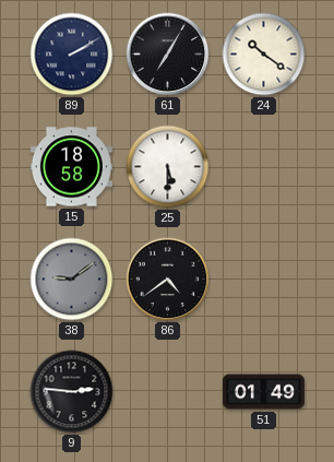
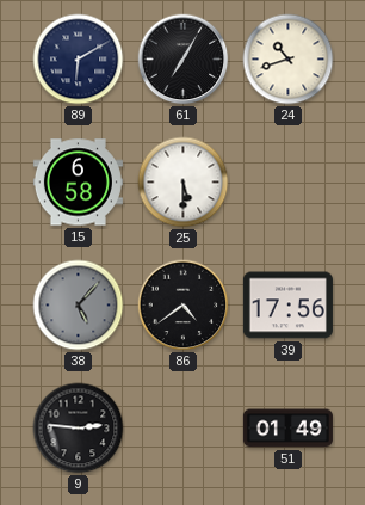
89: 2:10 -> 6:10
24: 10:21 -> 10:42
15: 18:58 -> 6:58
38: 9:09 -> 5:07
39: none -> 17:56
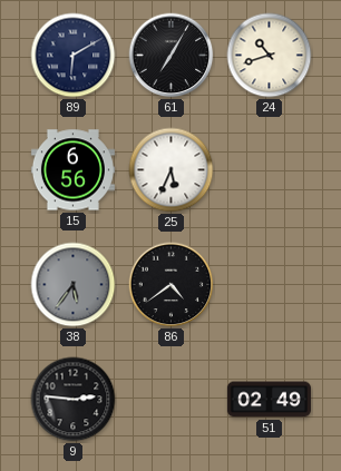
15: 6:58 -> 6:56
25: 5:30 -> 5:34
38: 5:07 -> 5:36
39: 17:56 -> none
51: 01:49 -> 02:49
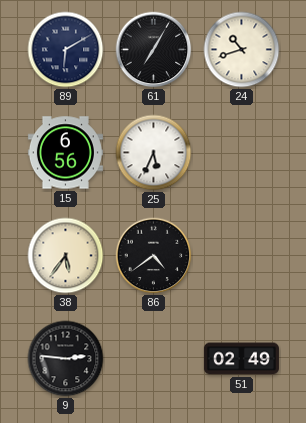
38 dial: grey -> cream
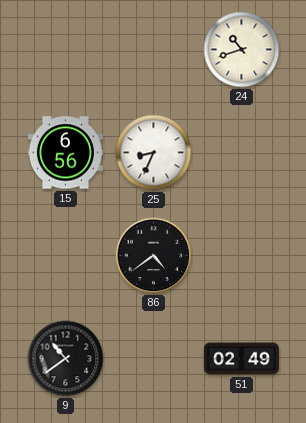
89: 6:10 -> none
61: 7:05 -> none
25: 5:34 -> 8:34
38: 5:36 -> none
9: 2:46 -> 10:39
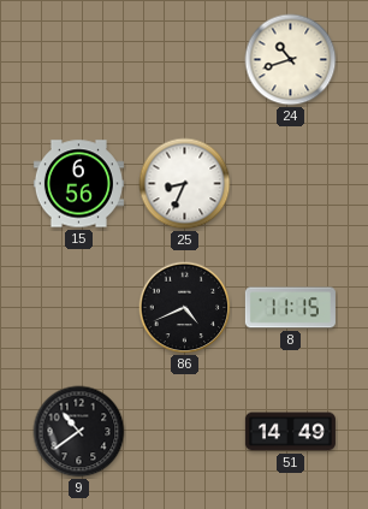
86: 4:39 -> 4:41
8: none -> 11:15
51: 02:49 -> 14:49
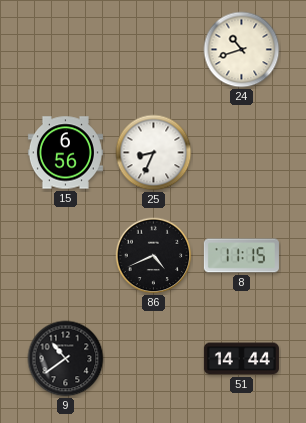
51: 14:49 -> 14:44
